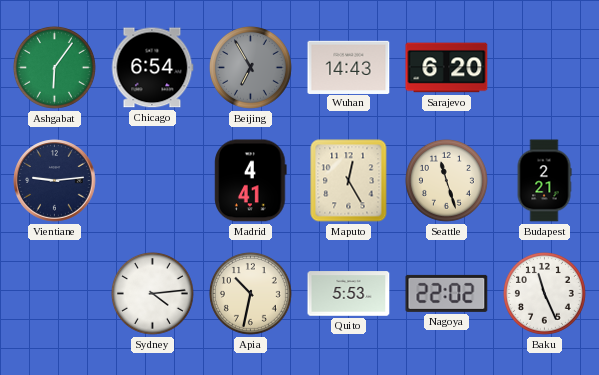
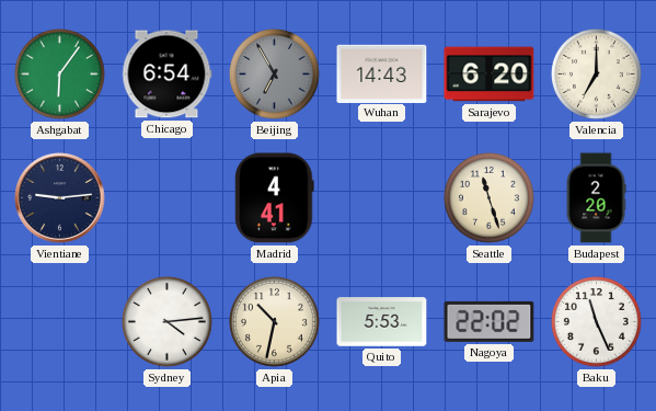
Valencia: none -> 7:00
Maputo: 12:25 -> none
Budapest: 2:21 -> 2:20
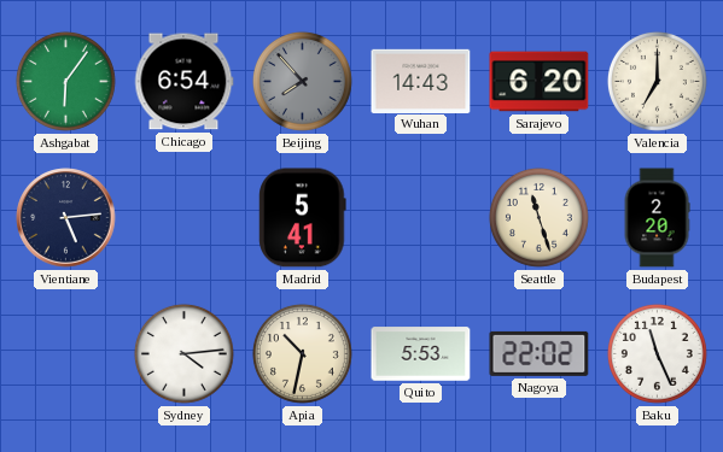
Beijing: 6:55 -> 7:53
Vientiane: 9:14 -> 5:14
Madrid: 4:41 -> 5:41
